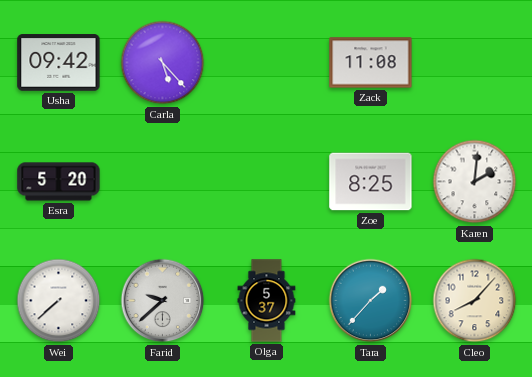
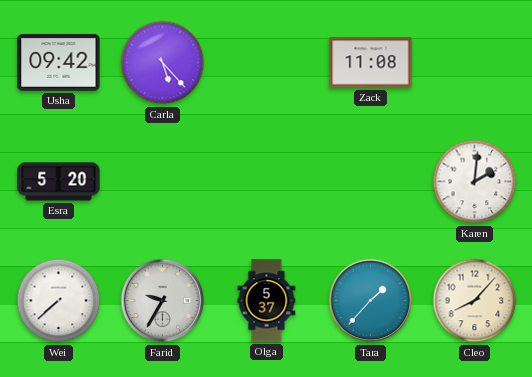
Zoe: 8:25 -> none
Farid: 9:38 -> 9:35
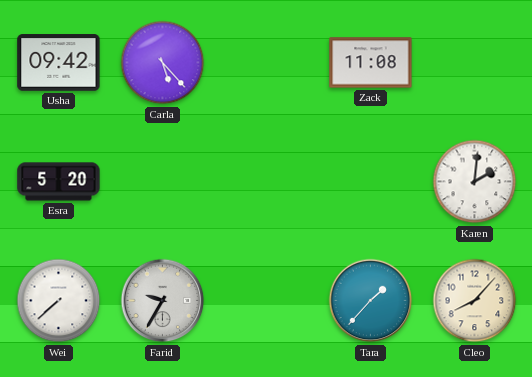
Olga: 5:37 -> none
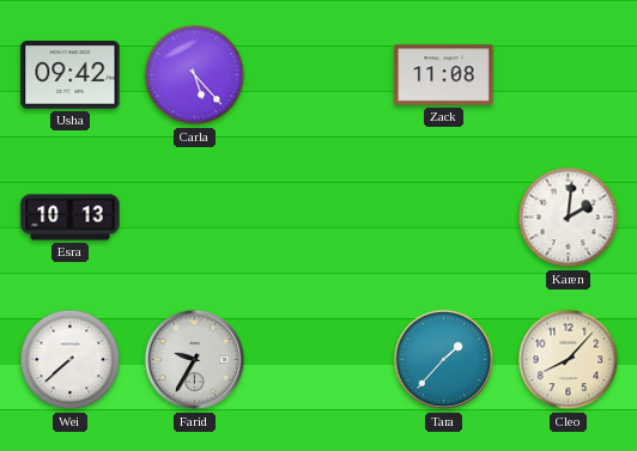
Esra: 5:20 -> 10:13
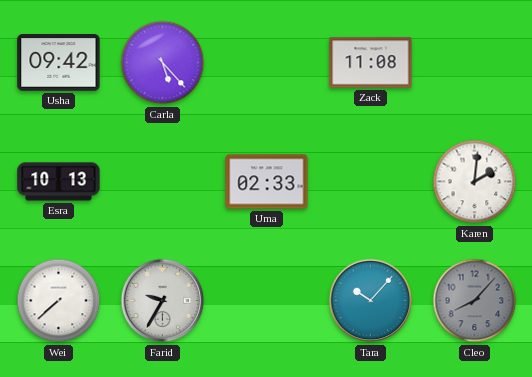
Uma: none -> 02:33
Tara: 1:37 -> 10:07
Cleo dial: cream -> grey
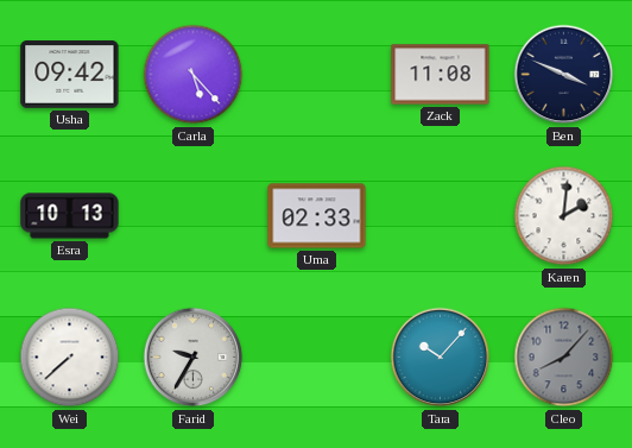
Ben: none -> 3:49
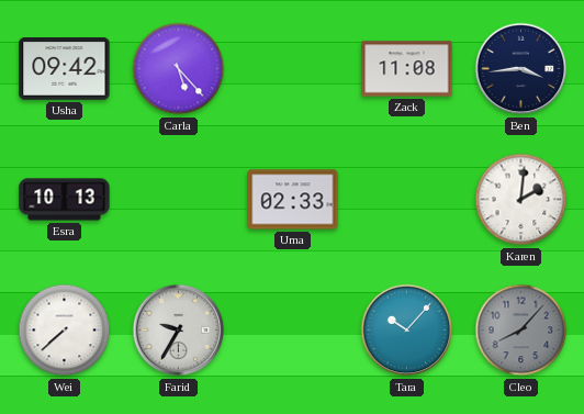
Ben: 3:49 -> 3:44
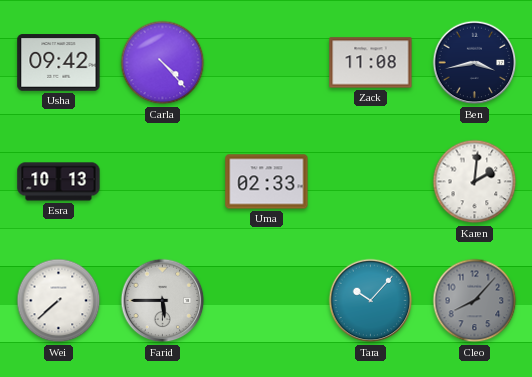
Carla: 5:23 -> 4:23
Ben: 3:44 -> 3:43
Farid: 9:35 -> 5:45
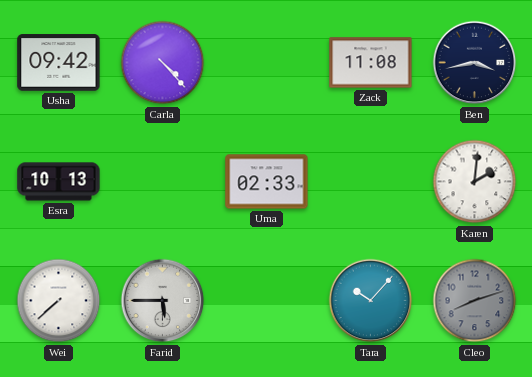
Cleo: 8:07 -> 8:12
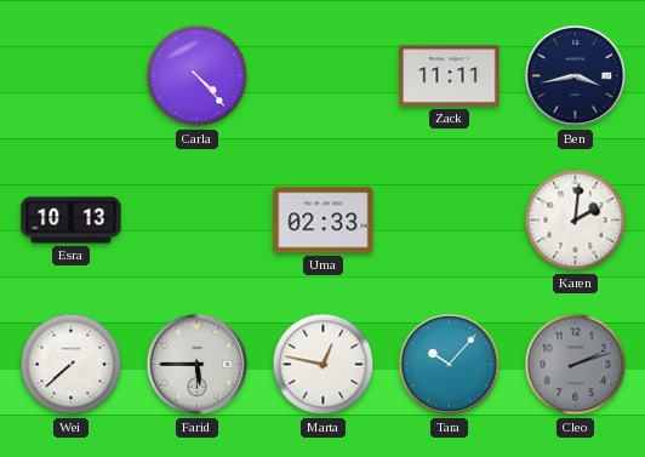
Usha: 09:42 -> none
Zack: 11:08 -> 11:11
Marta: none -> 12:47
Cleo: 8:12 -> 2:12
